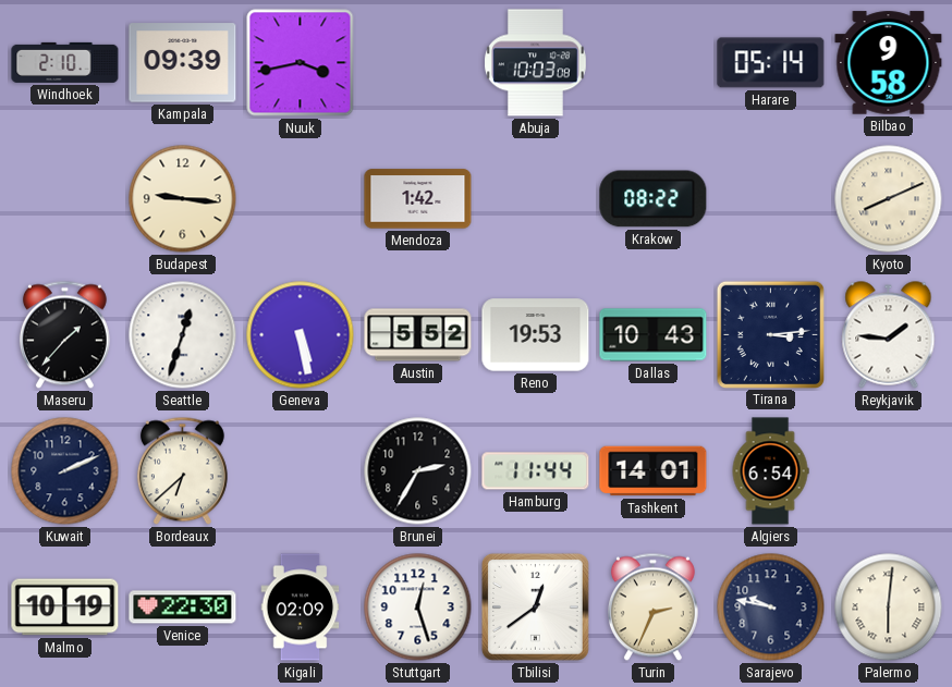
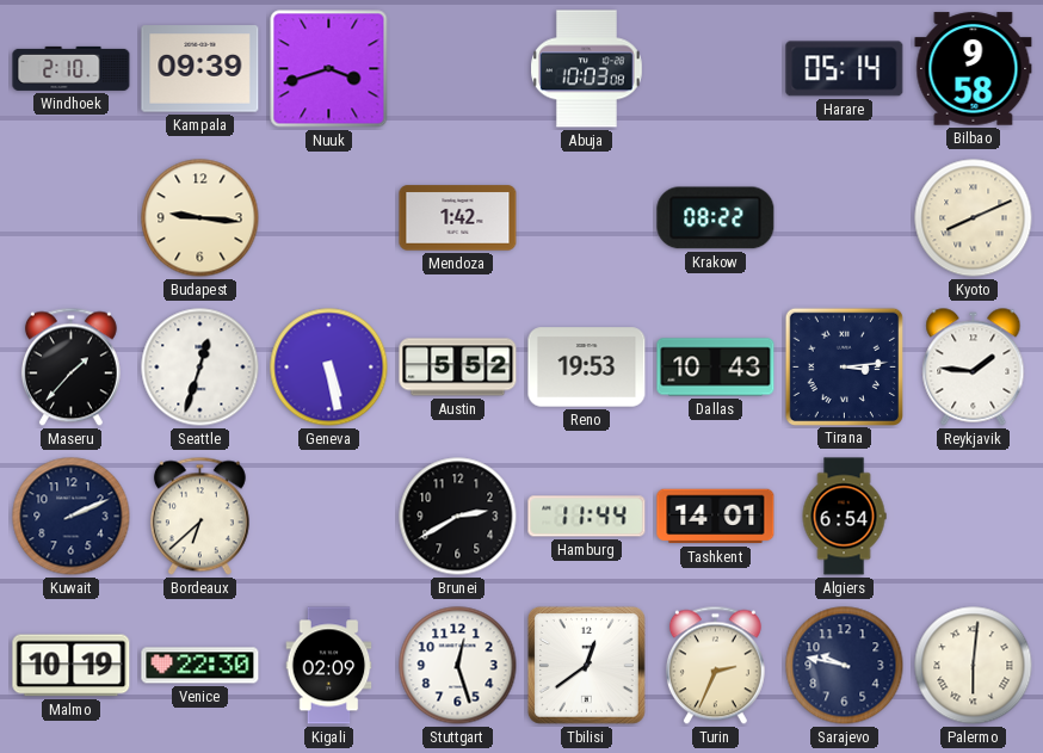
Nuuk: 3:43 -> 3:42
Brunei: 2:35 -> 2:40
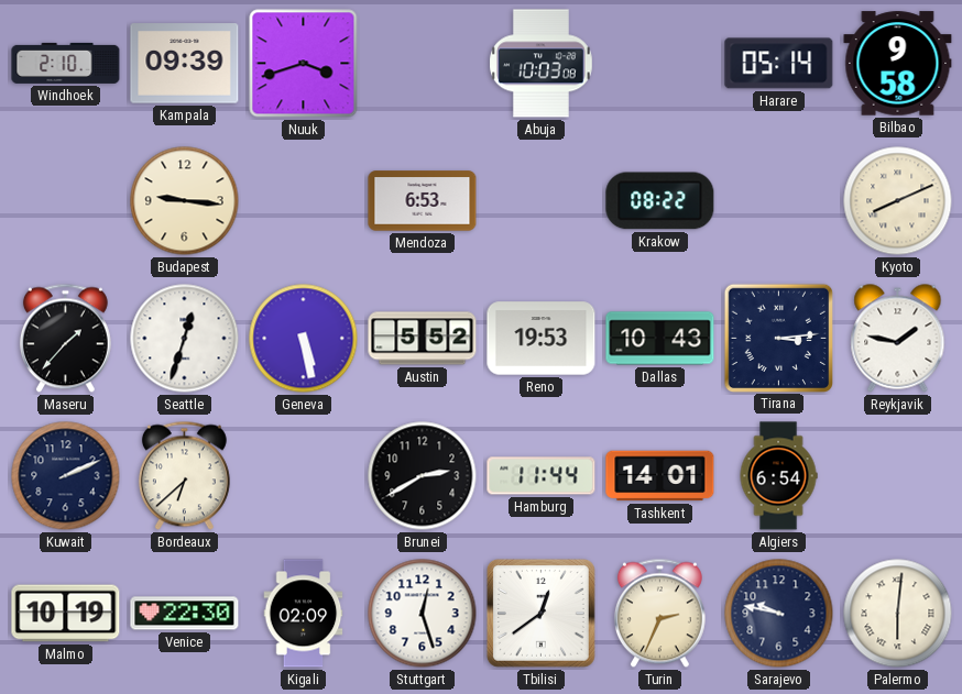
Mendoza: 1:42 -> 6:53
Reykjavik: 1:46 -> 1:47
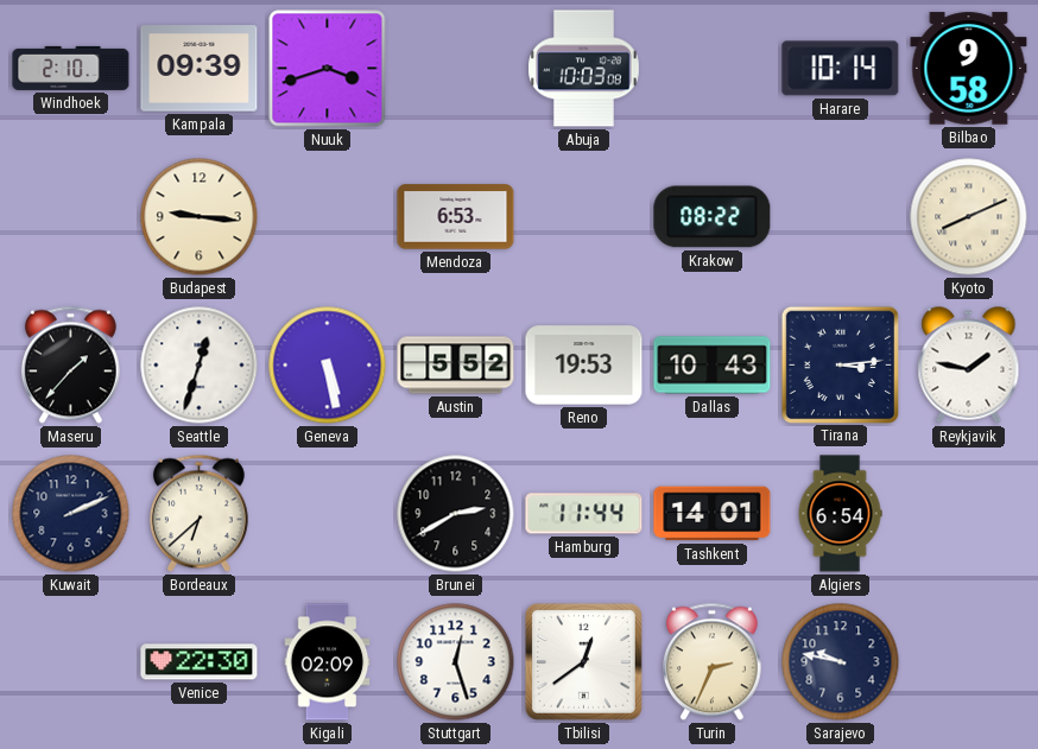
Harare: 05:14 -> 10:14
Malmo: 10:19 -> none
Palermo: 6:01 -> none
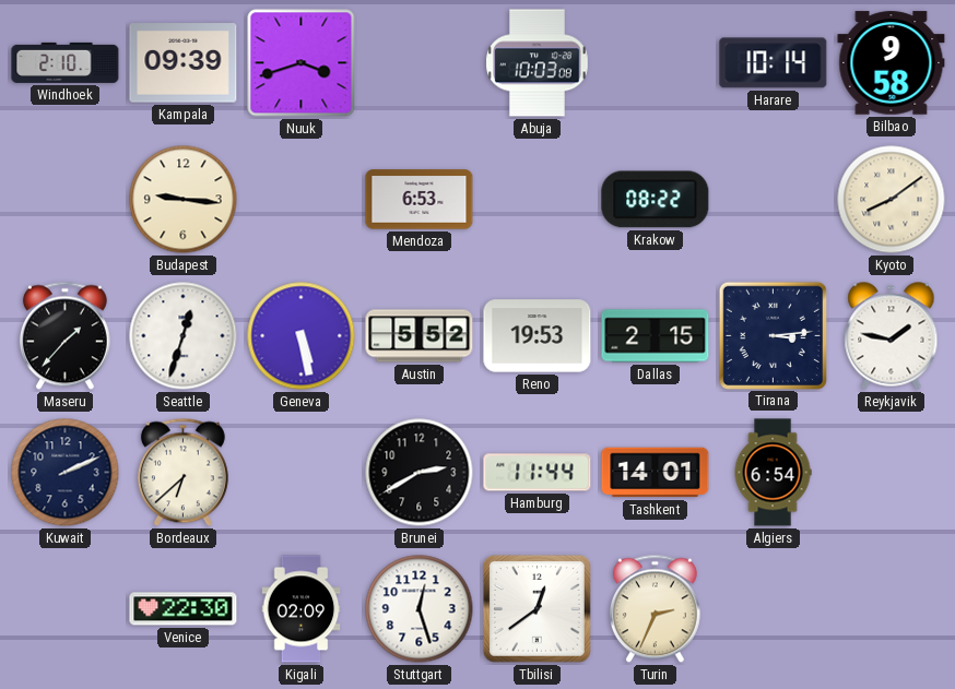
Kyoto: 8:11 -> 8:09
Dallas: 10:43 -> 2:15
Sarajevo: 9:47 -> none
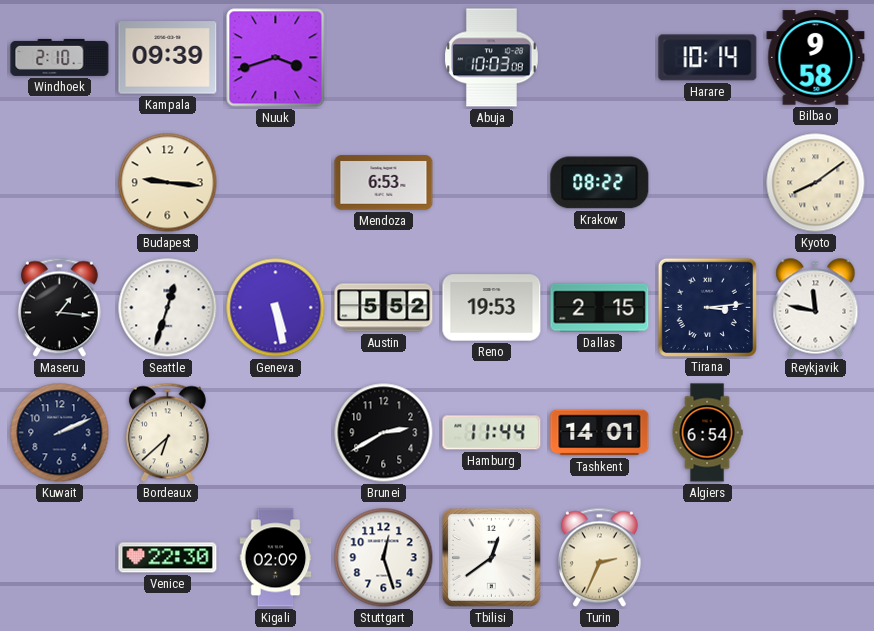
Maseru: 1:37 -> 1:16
Reykjavik: 1:47 -> 11:47
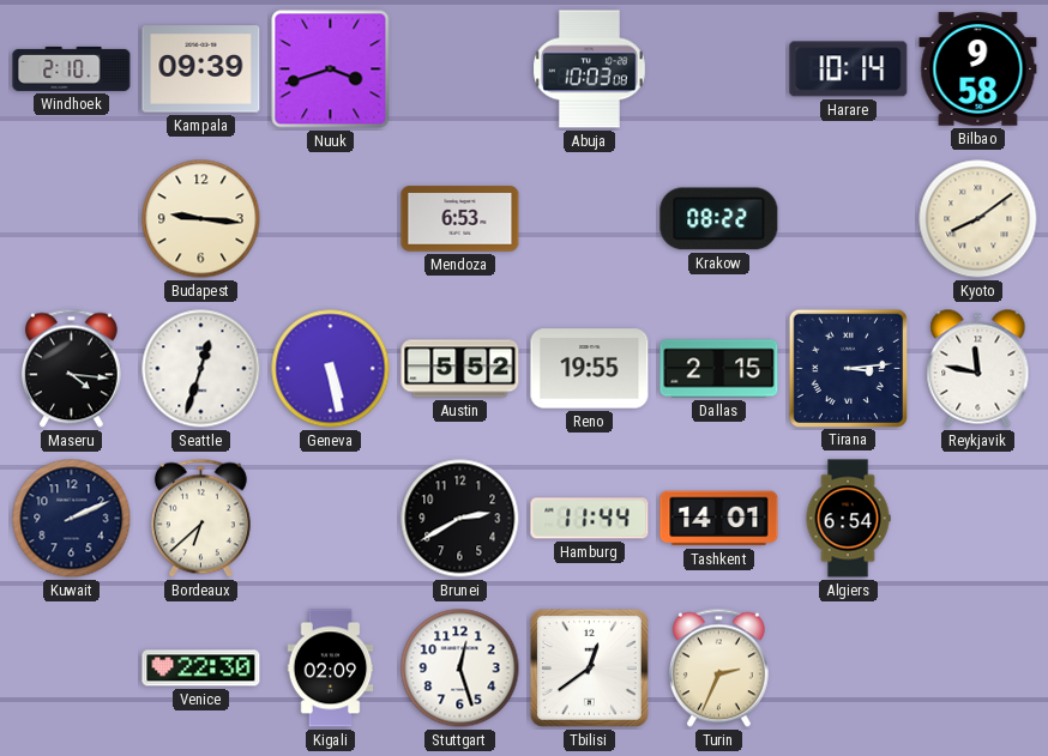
Maseru: 1:16 -> 4:16
Reno: 19:53 -> 19:55
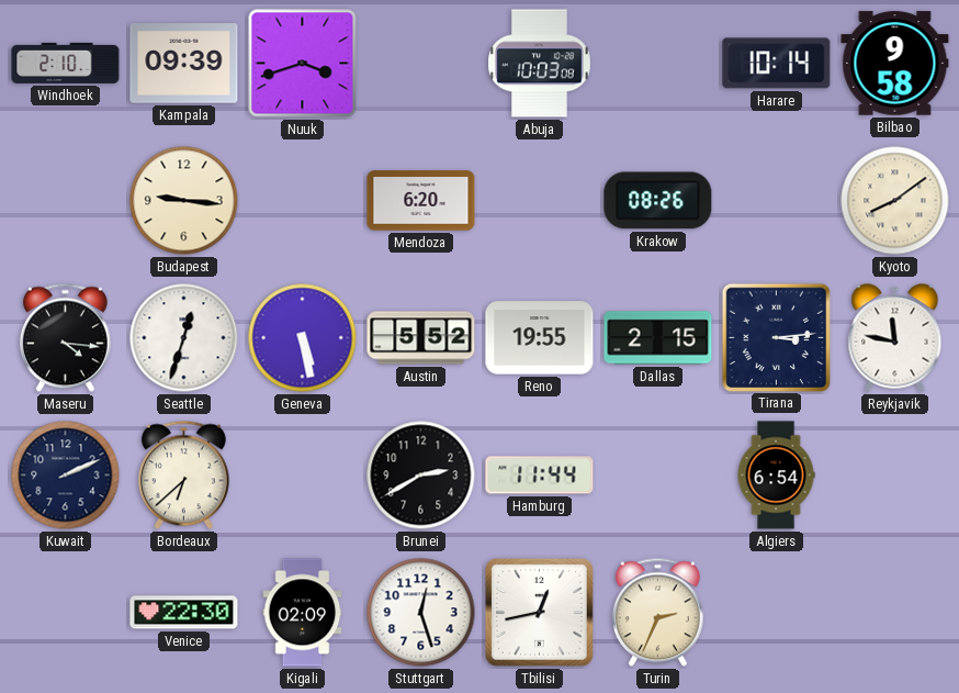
Mendoza: 6:53 -> 6:20
Krakow: 08:22 -> 08:26
Tashkent: 14:01 -> none
Tbilisi: 12:39 -> 12:43
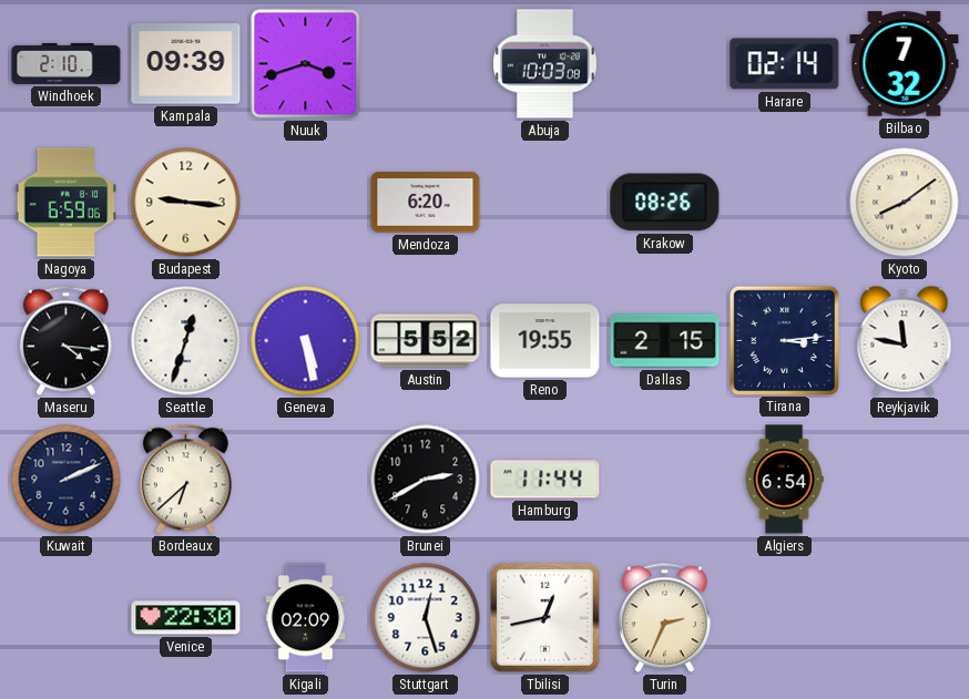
Harare: 10:14 -> 02:14
Bilbao: 9:58 -> 7:32
Nagoya: none -> 6:59
